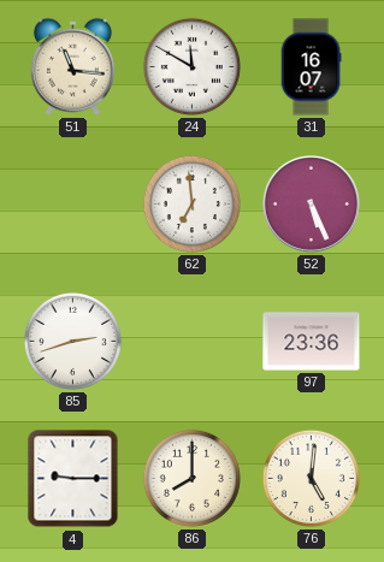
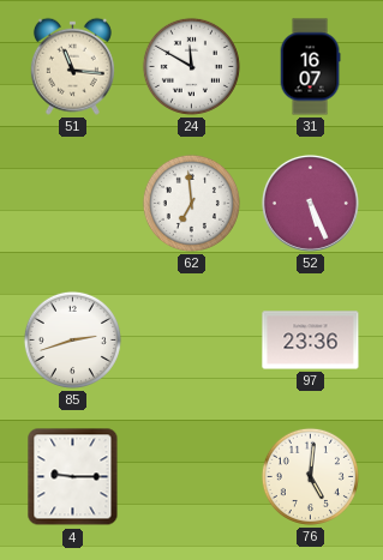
86: 8:00 -> none
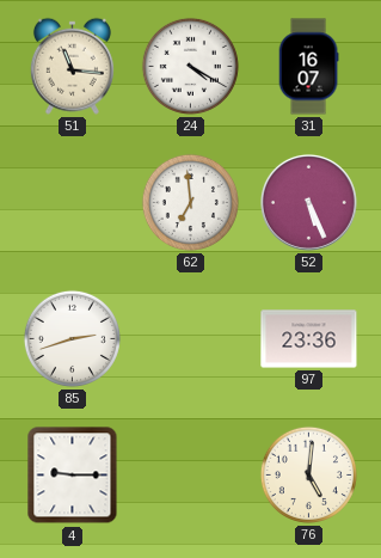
24: 11:50 -> 4:20
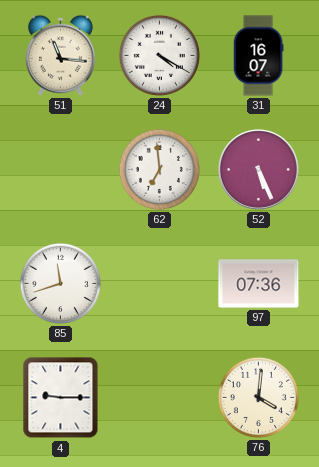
85: 2:42 -> 11:42
97: 23:36 -> 07:36
76: 5:01 -> 4:01
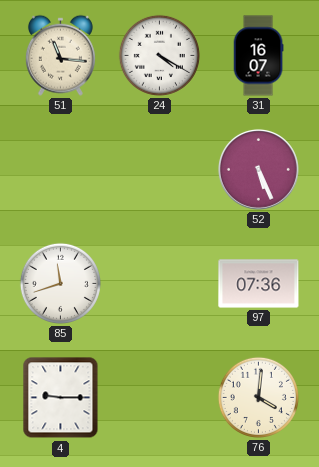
62: 6:59 -> none
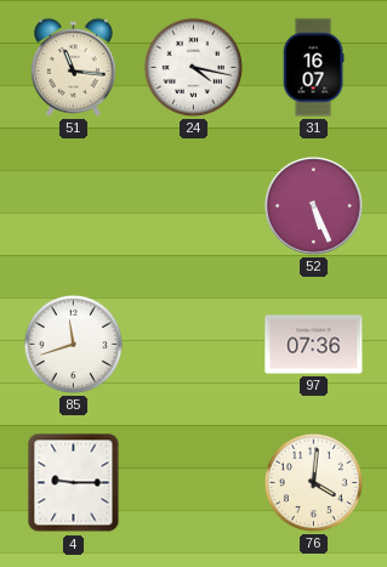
24: 4:20 -> 4:17
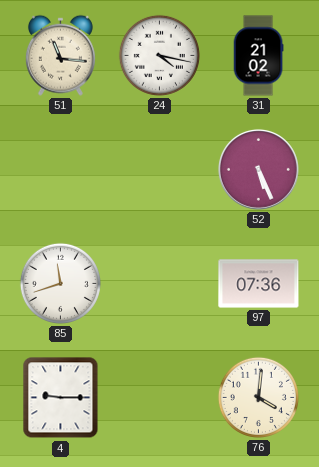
31: 16:07 -> 21:02
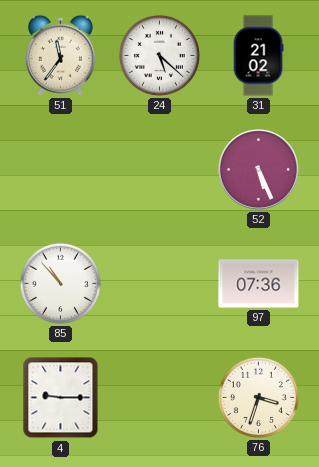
51: 11:16 -> 11:36
24: 4:17 -> 5:22
85: 11:42 -> 10:53
76: 4:01 -> 3:33
